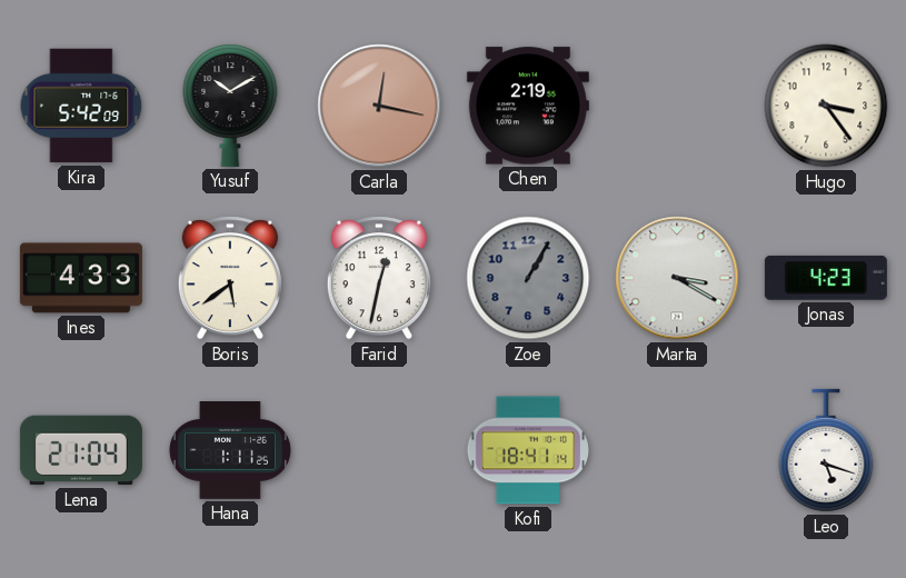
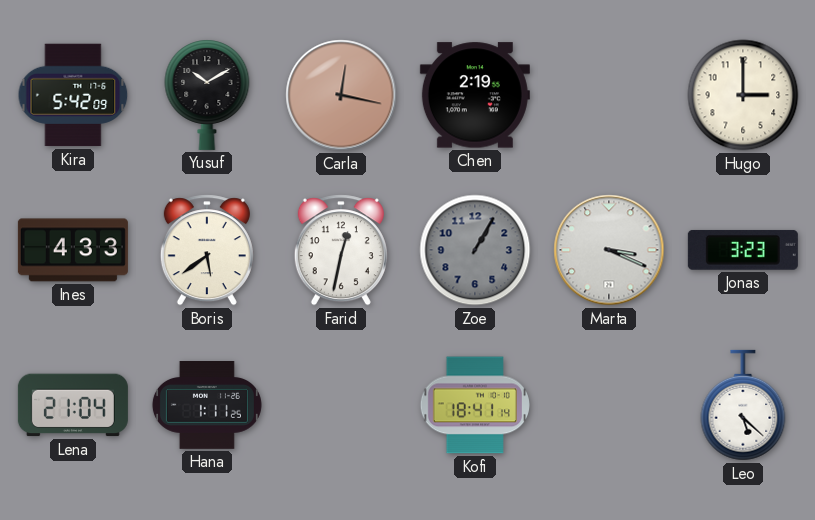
Hugo: 3:24 -> 3:00
Marta: 3:20 -> 3:19
Jonas: 4:23 -> 3:23
Leo: 5:18 -> 5:22
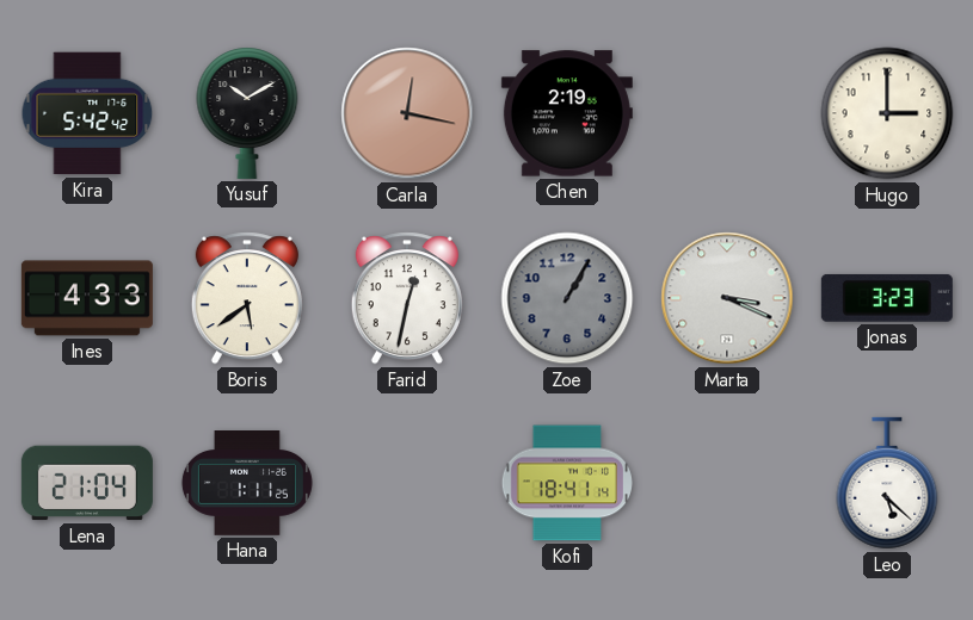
Kira: 5:42:09 -> 5:42:42
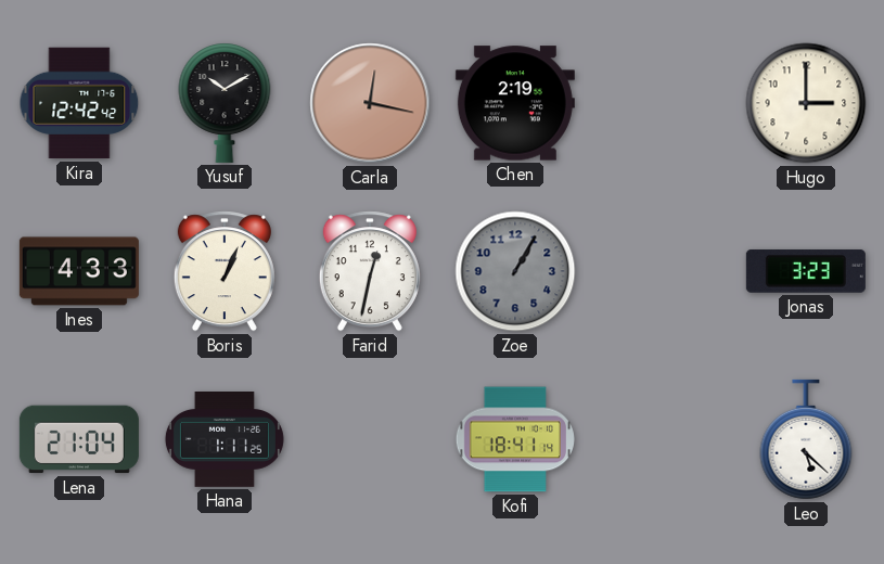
Kira: 5:42 -> 12:42
Boris: 5:39 -> 1:04
Marta: 3:19 -> none
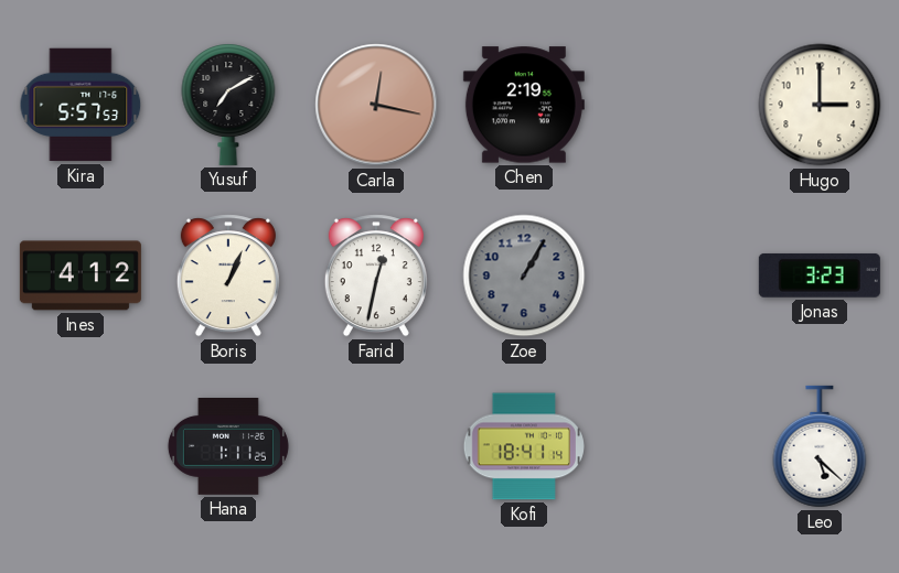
Kira: 12:42 -> 5:57
Yusuf: 10:10 -> 7:10
Ines: 4:33 -> 4:12
Lena: 21:04 -> none
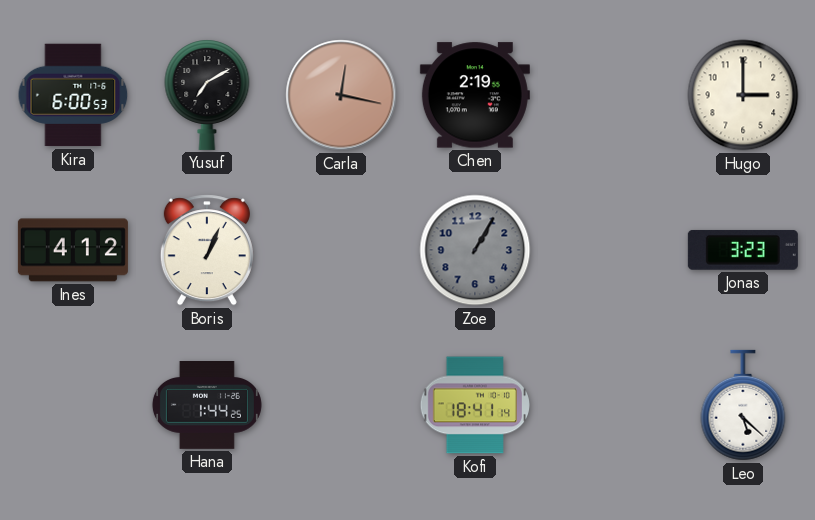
Kira: 5:57 -> 6:00
Farid: 12:32 -> none
Hana: 1:11 -> 1:44
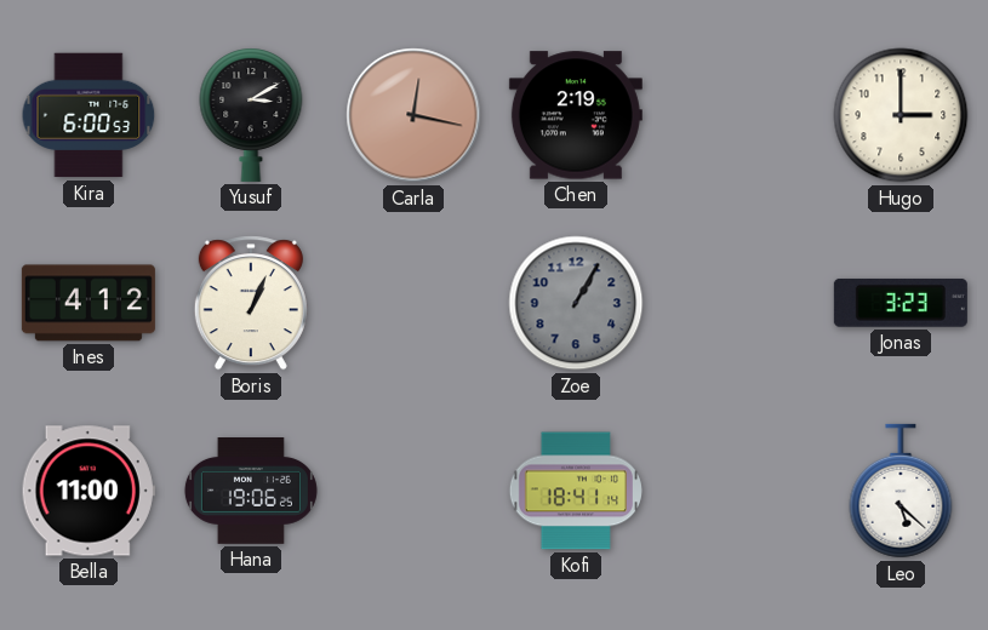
Yusuf: 7:10 -> 3:10
Bella: none -> 11:00
Hana: 1:44 -> 19:06
